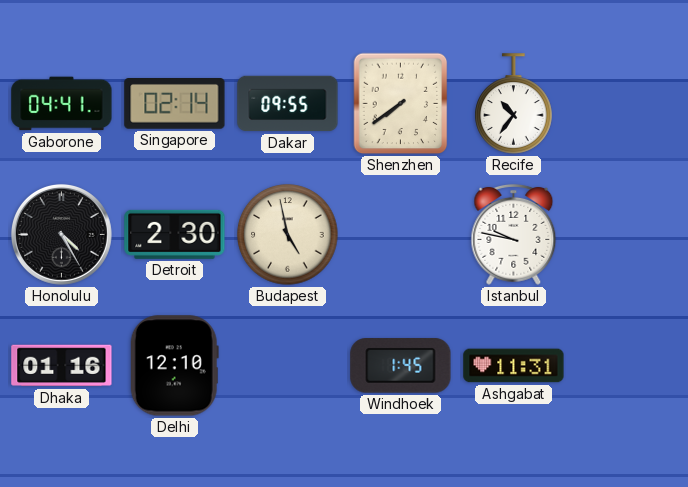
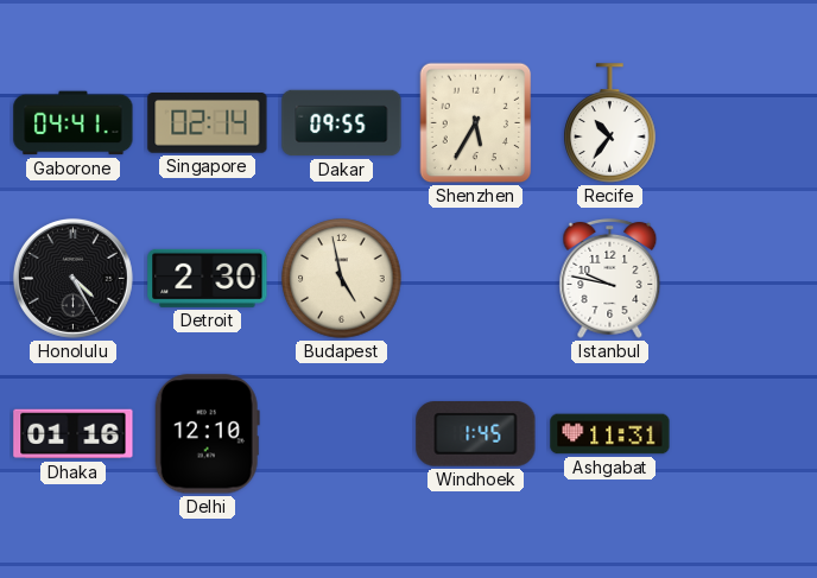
Shenzhen: 7:39 -> 5:35
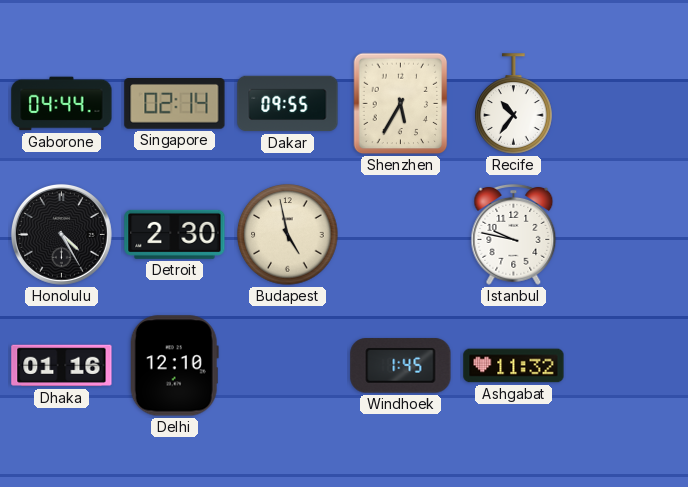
Gaborone: 04:41 -> 04:44
Ashgabat: 11:31 -> 11:32
